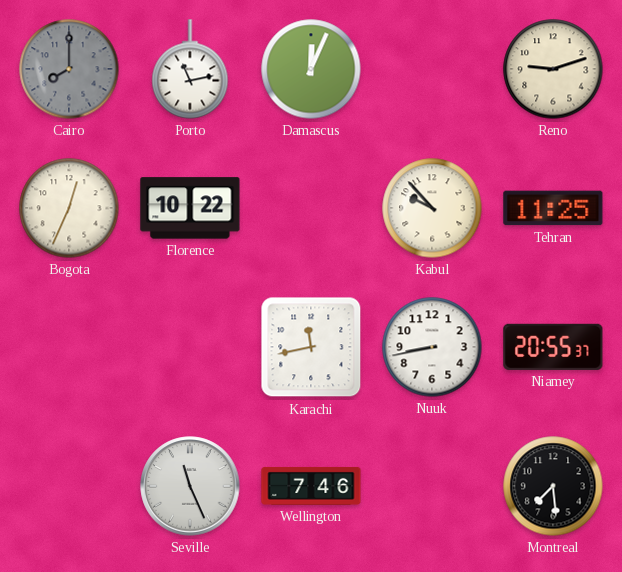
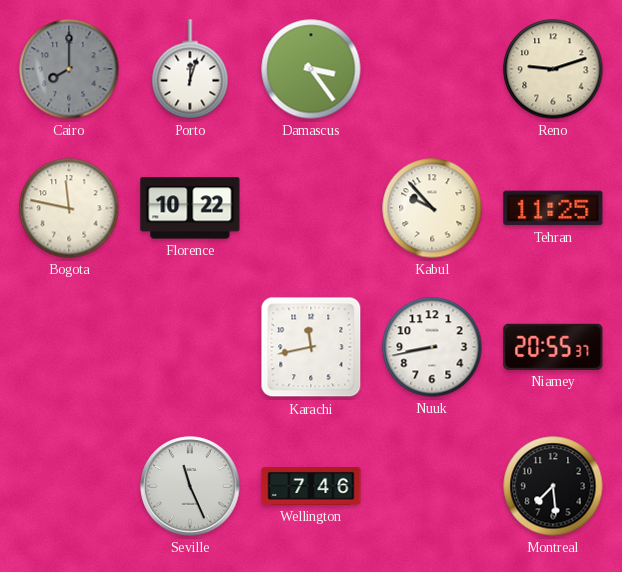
Porto: 11:13 -> 12:03
Damascus: 12:04 -> 3:24
Bogota: 12:34 -> 11:47
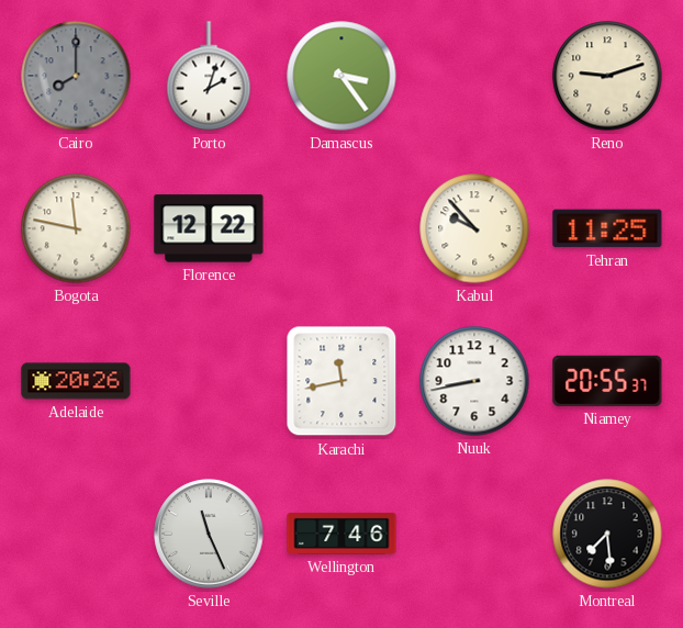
Porto: 12:03 -> 2:03
Florence: 10:22 -> 12:22
Adelaide: none -> 20:26
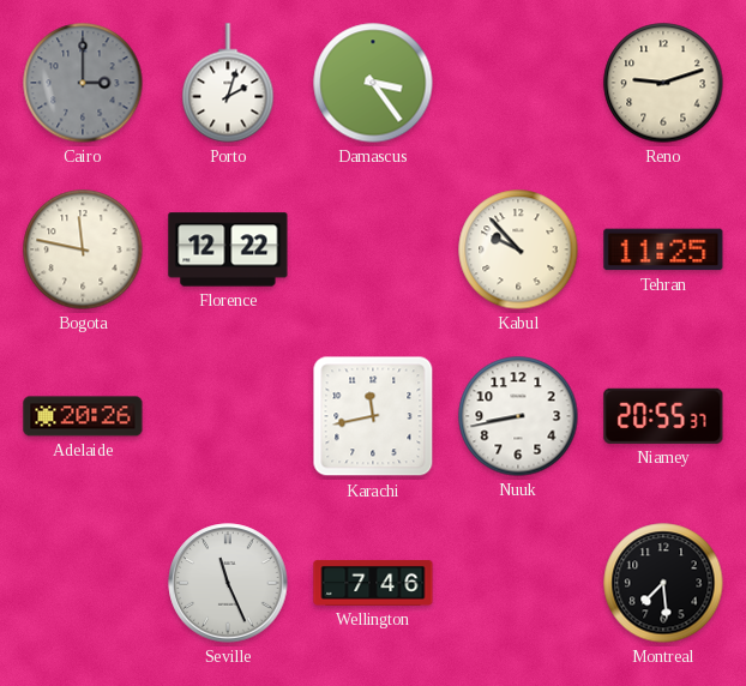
Cairo: 8:00 -> 3:00
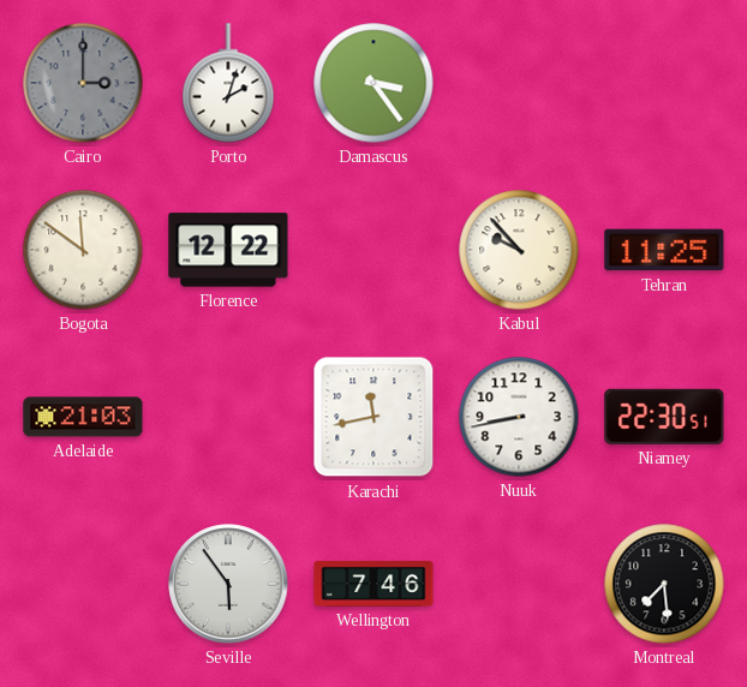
Reno: 9:12 -> none
Bogota: 11:47 -> 11:51
Adelaide: 20:26 -> 21:03
Niamey: 20:55 -> 22:30
Seville: 11:26 -> 5:54
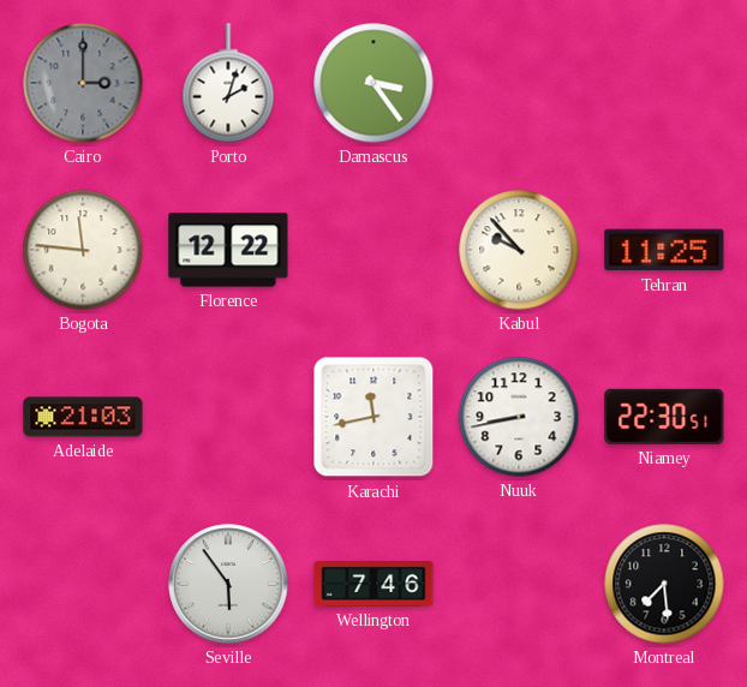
Bogota: 11:51 -> 11:46
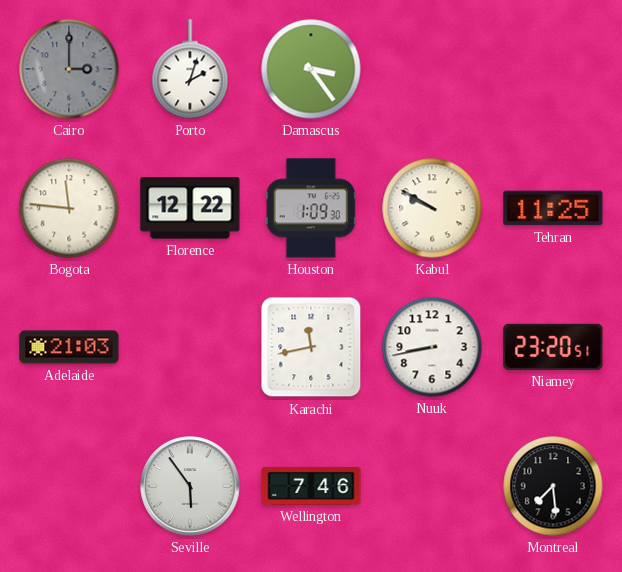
Houston: none -> 1:09
Kabul: 9:53 -> 9:50
Niamey: 22:30 -> 23:20
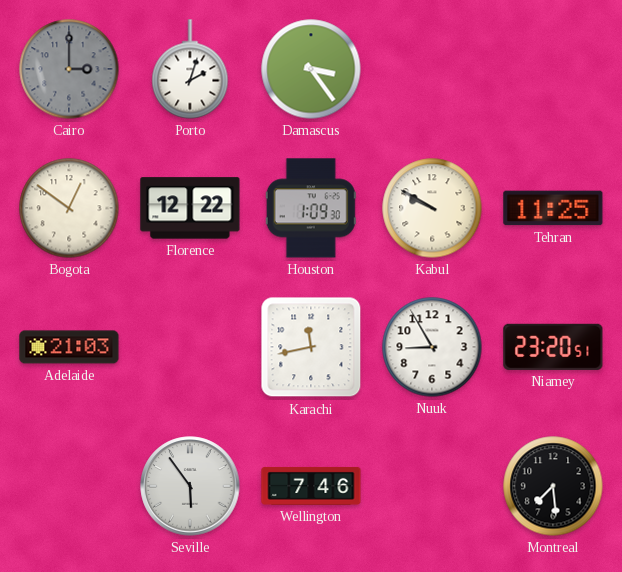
Bogota: 11:46 -> 12:51
Nuuk: 8:43 -> 8:55
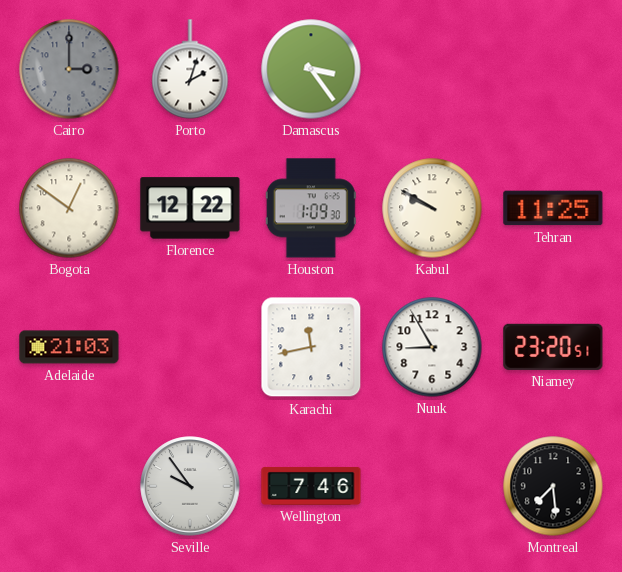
Seville: 5:54 -> 9:54
